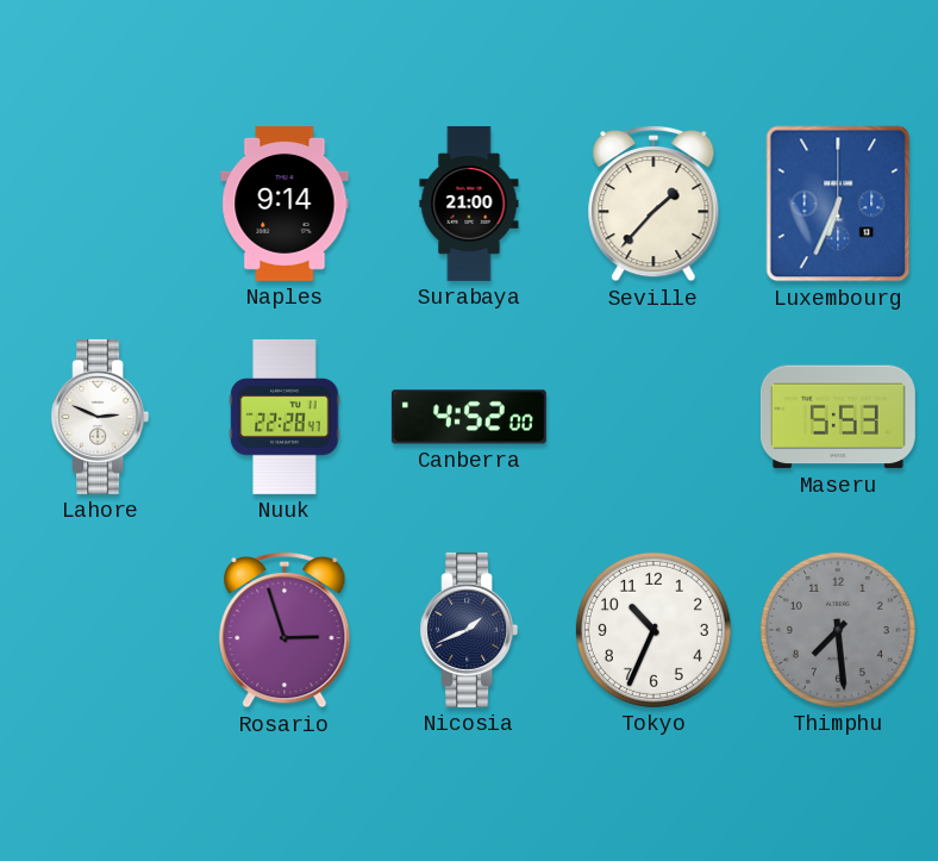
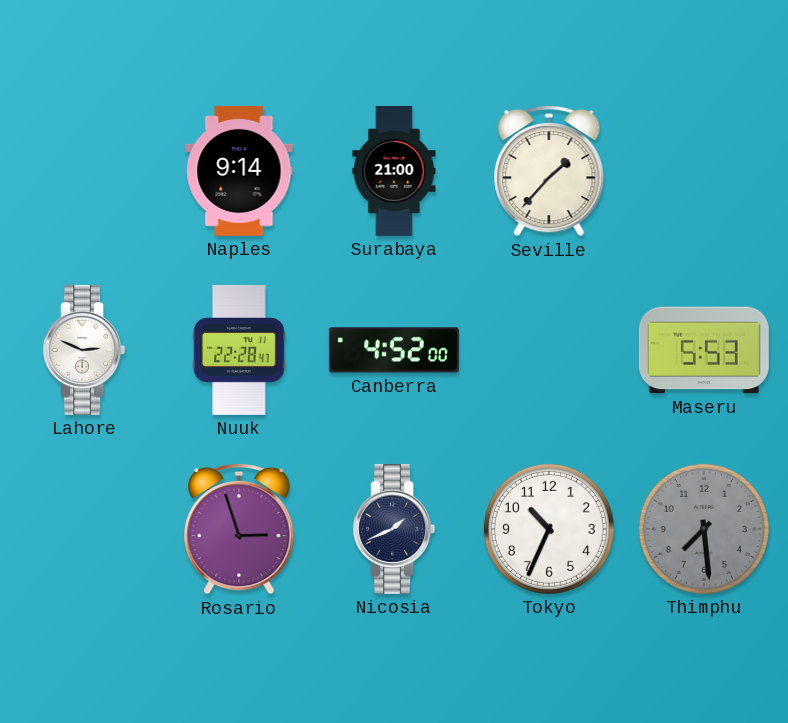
Luxembourg: 6:34 -> none
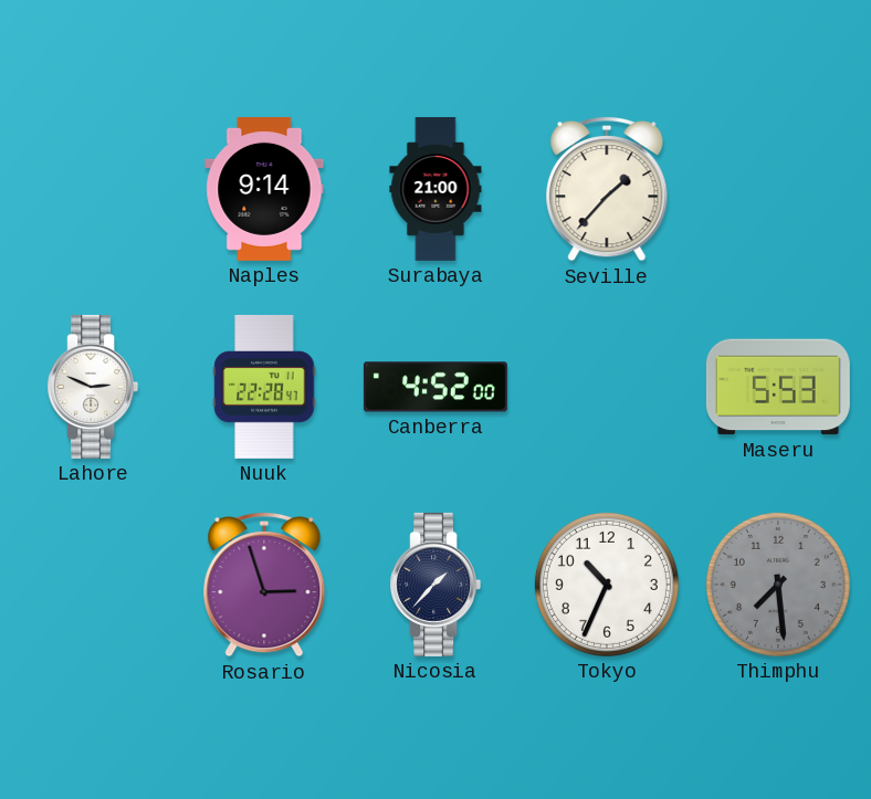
Nicosia: 1:41 -> 1:37
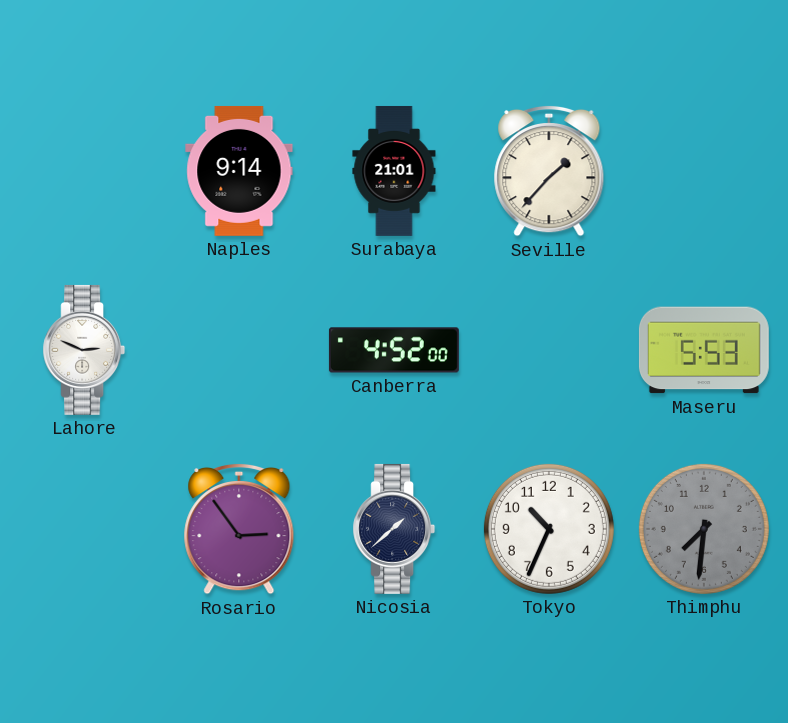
Surabaya: 21:00 -> 21:01
Nuuk: 22:28 -> none
Rosario: 2:57 -> 2:54
Nicosia: 1:37 -> 1:38
Thimphu: 7:29 -> 7:31
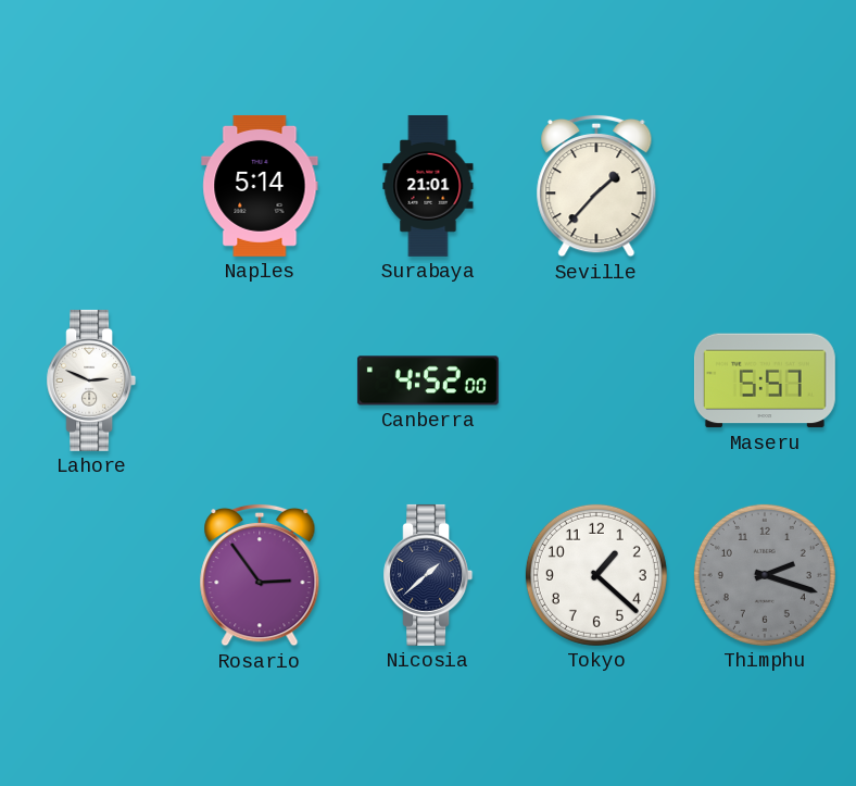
Naples: 9:14 -> 5:14
Maseru: 5:53 -> 5:57
Tokyo: 10:34 -> 1:22
Thimphu: 7:31 -> 2:18
